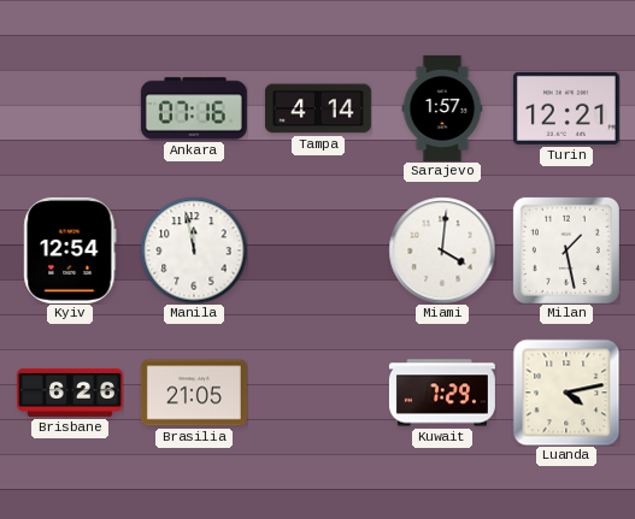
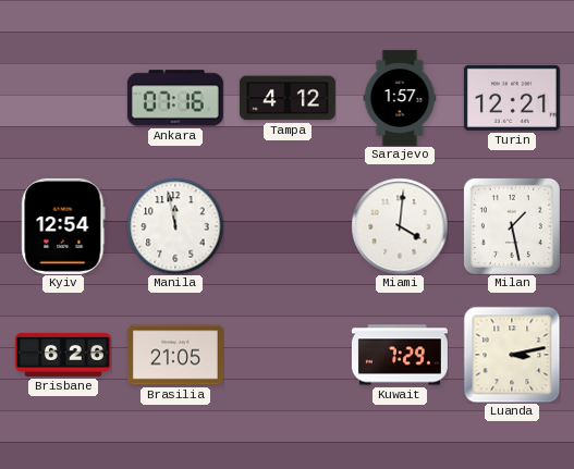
Tampa: 4:14 -> 4:12
Luanda: 4:13 -> 3:13
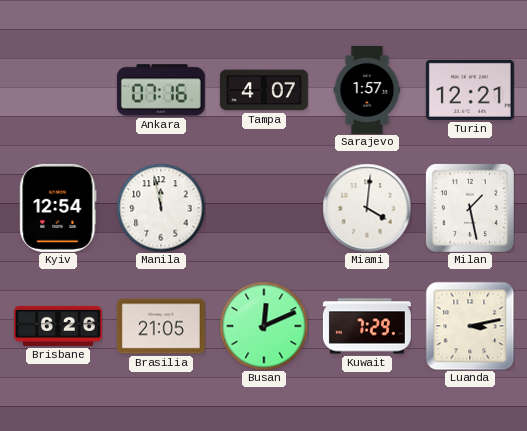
Tampa: 4:12 -> 4:07
Busan: none -> 12:11
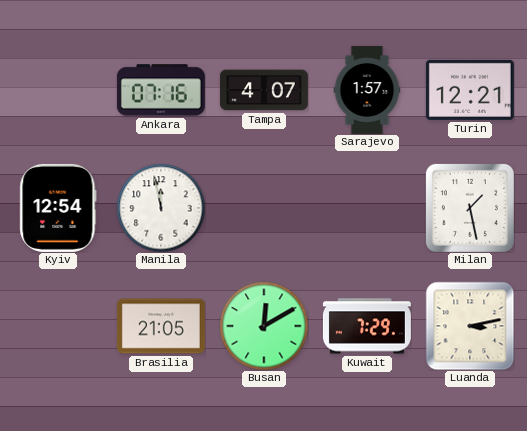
Miami: 4:01 -> none
Brisbane: 6:26 -> none
Busan: 12:11 -> 12:10
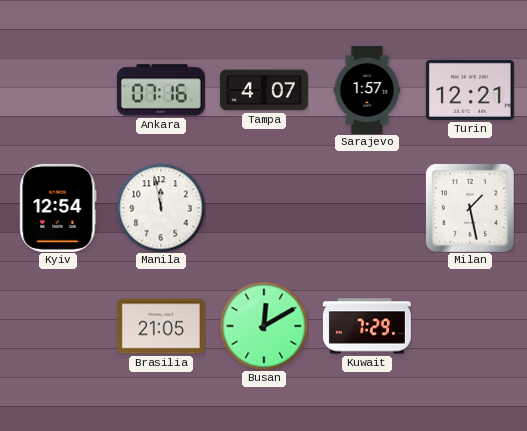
Luanda: 3:13 -> none
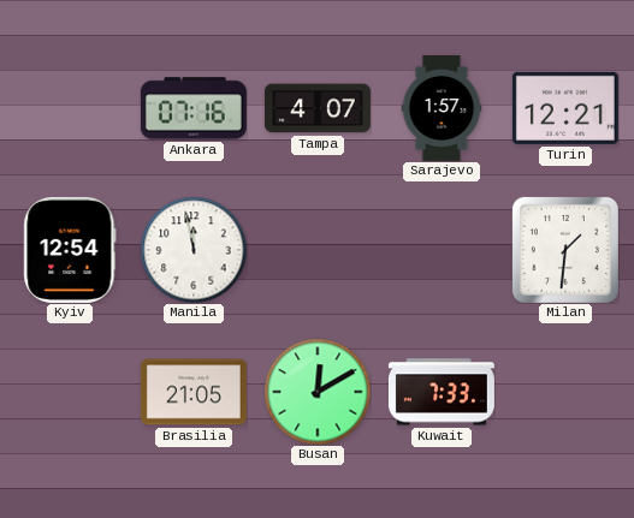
Milan: 1:28 -> 1:31
Kuwait: 7:29 -> 7:33
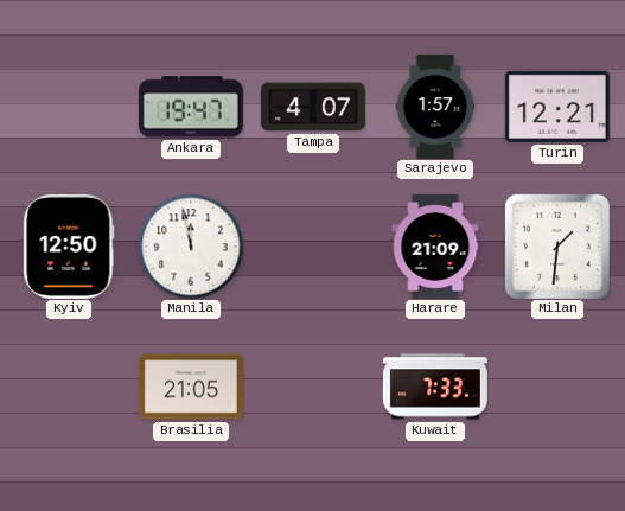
Ankara: 07:16 -> 19:47
Kyiv: 12:54 -> 12:50
Harare: none -> 21:09
Busan: 12:10 -> none
